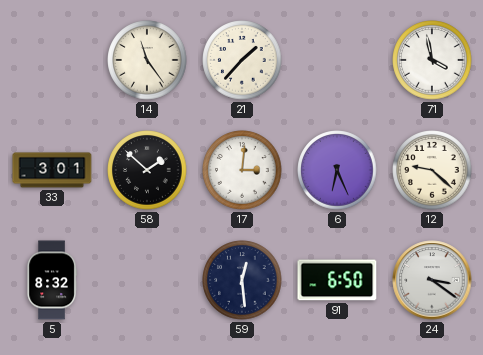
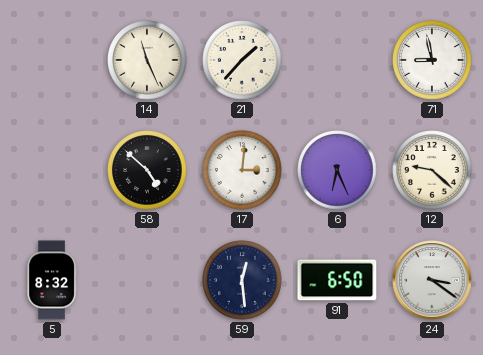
14: 11:24 -> 11:26
71: 3:58 -> 8:58
33: 3:01 -> none
58: 1:52 -> 4:52
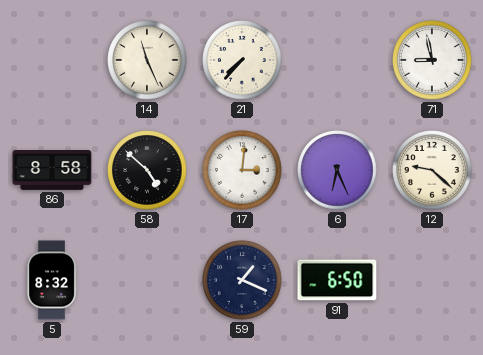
21: 1:37 -> 7:37
86: none -> 8:58
59: 12:29 -> 1:19
24: 3:21 -> none
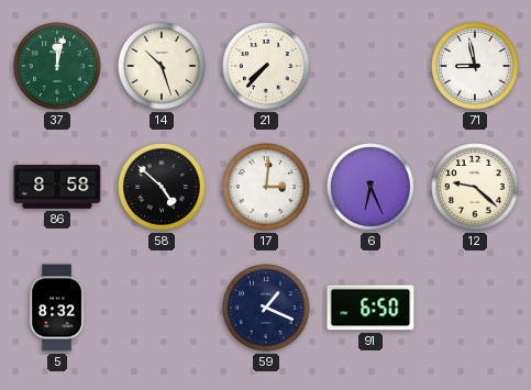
37: none -> 12:02
14: 11:26 -> 10:27
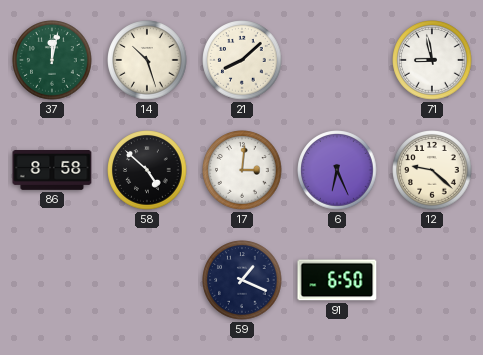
21: 7:37 -> 8:08
5: 8:32 -> none
